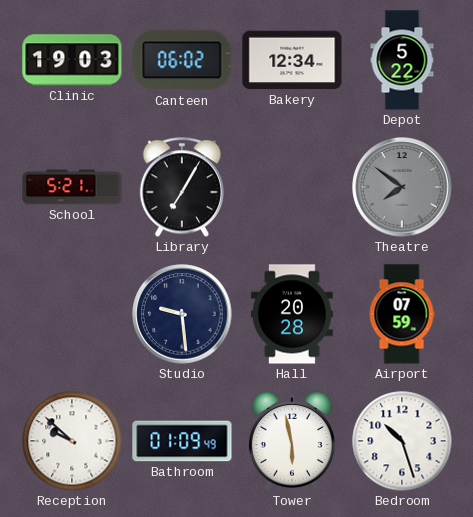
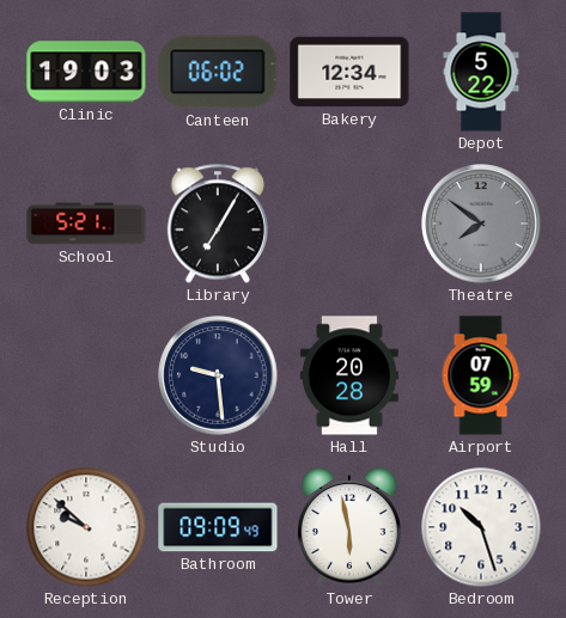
Bathroom: 01:09 -> 09:09
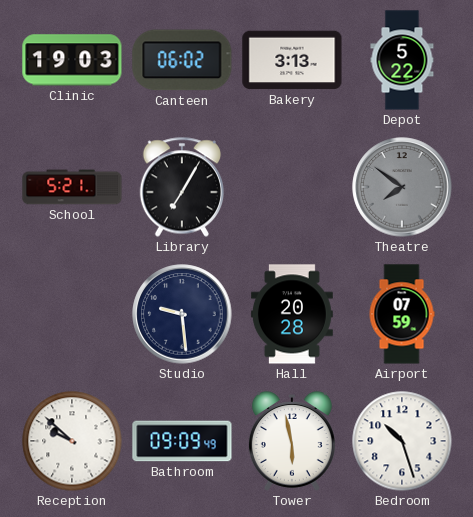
Bakery: 12:34 -> 3:13
